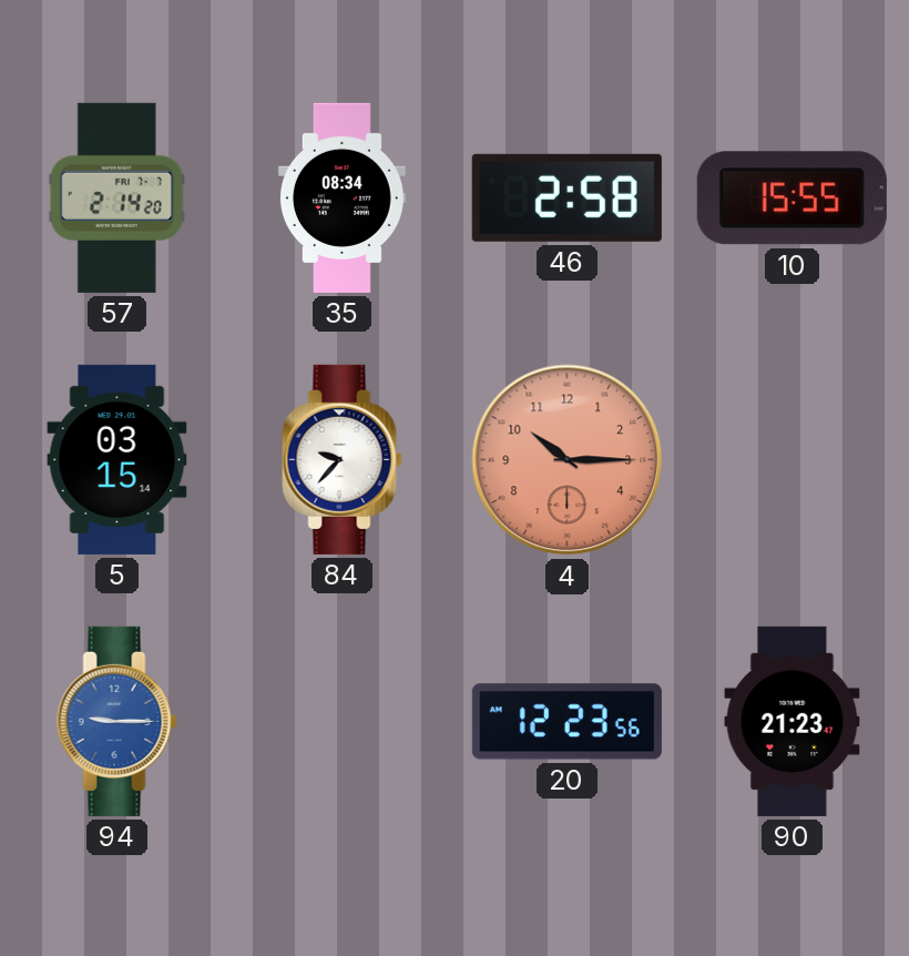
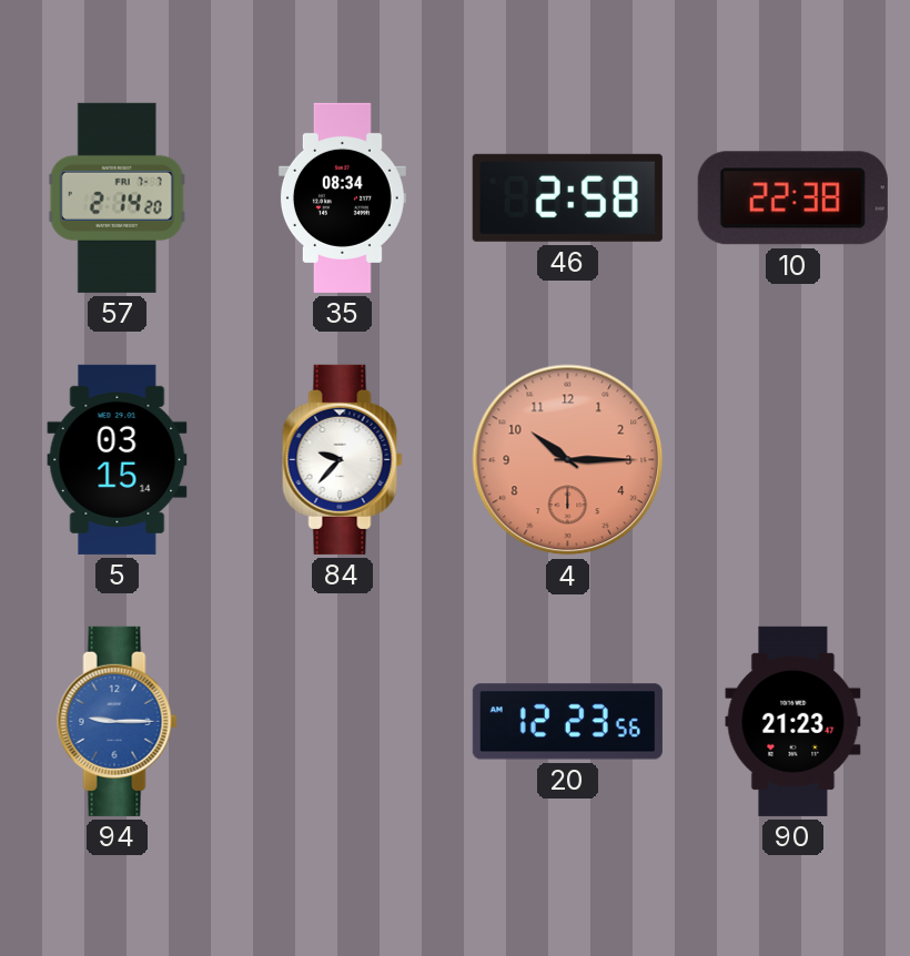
10: 15:55 -> 22:38
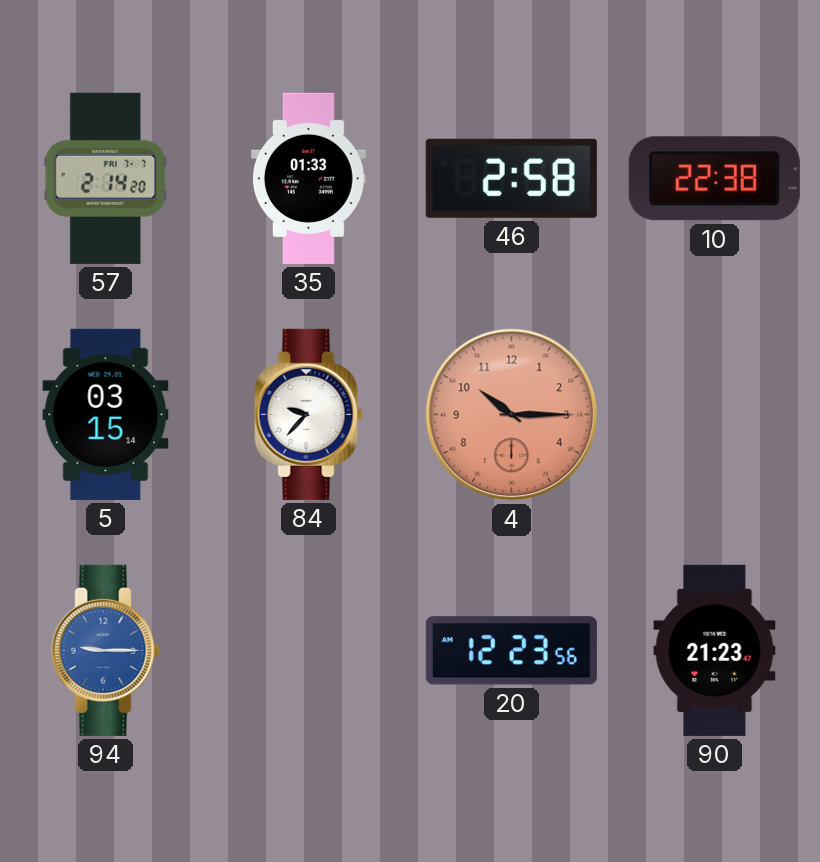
35: 08:34 -> 01:33
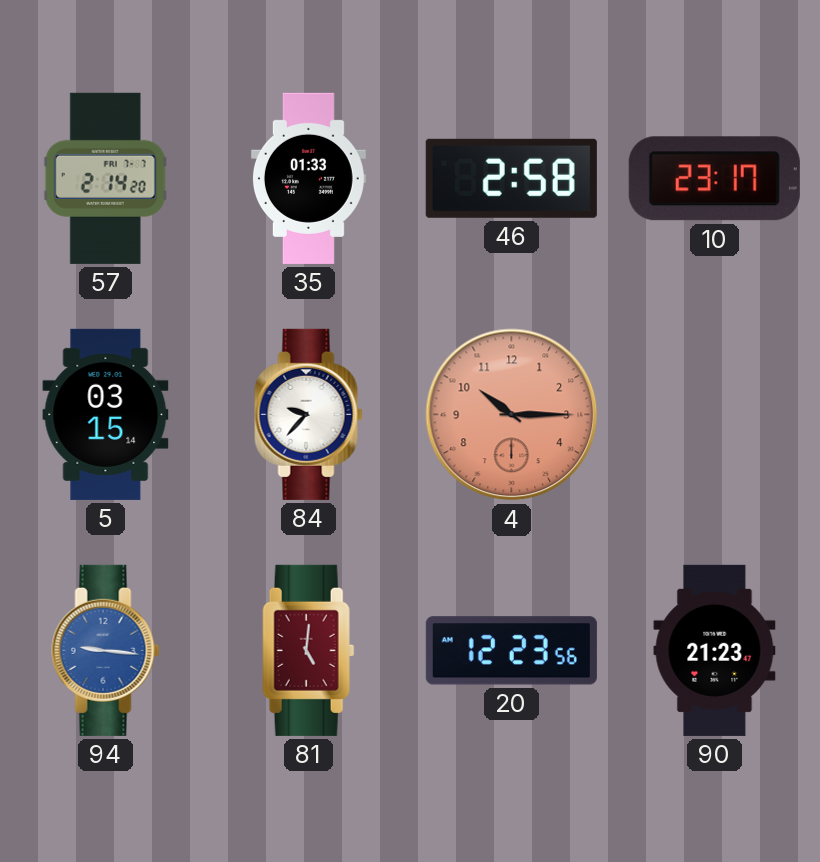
10: 22:38 -> 23:17
94: 9:15 -> 9:16
81: none -> 5:01
